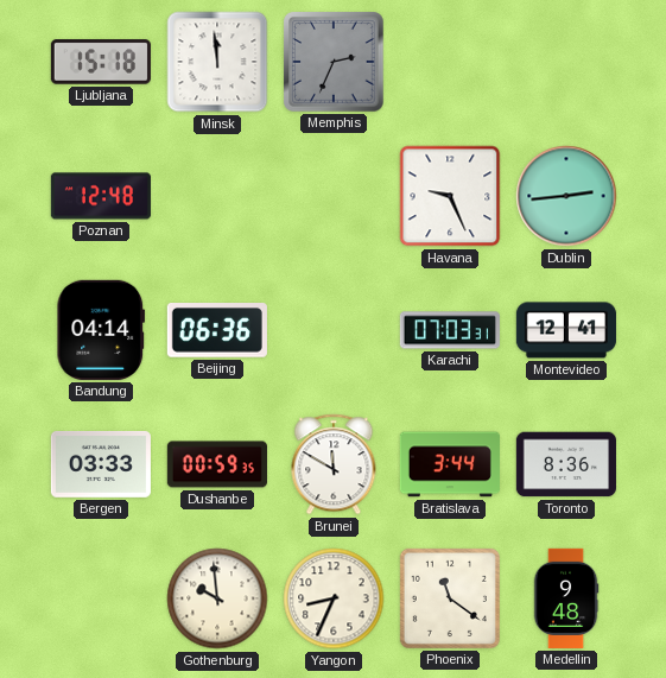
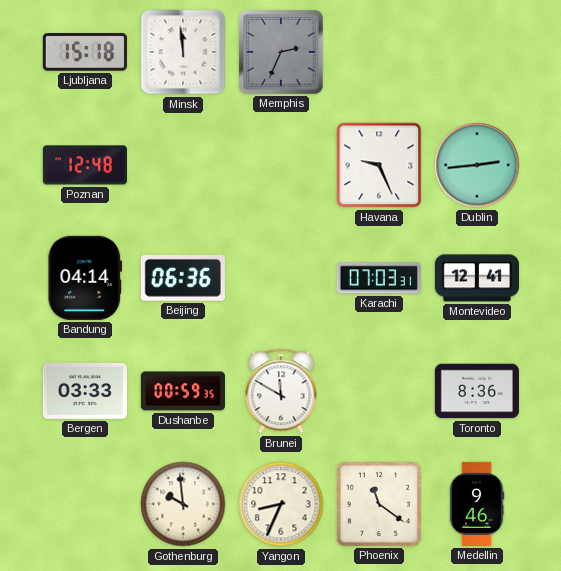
Bratislava: 3:44 -> none
Medellin: 9:48 -> 9:46
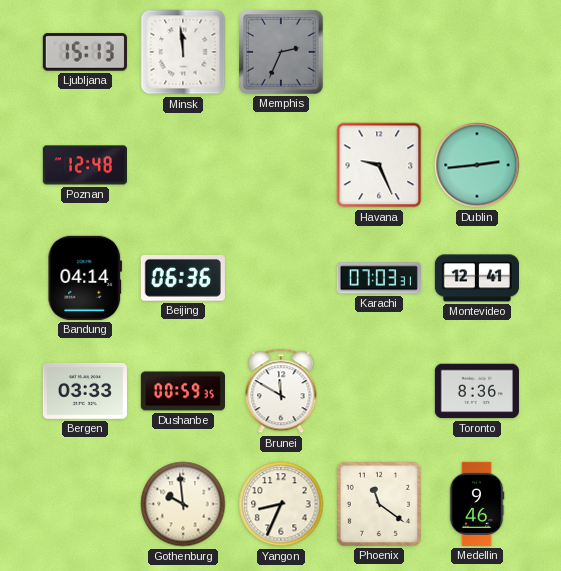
Ljubljana: 15:18 -> 15:13
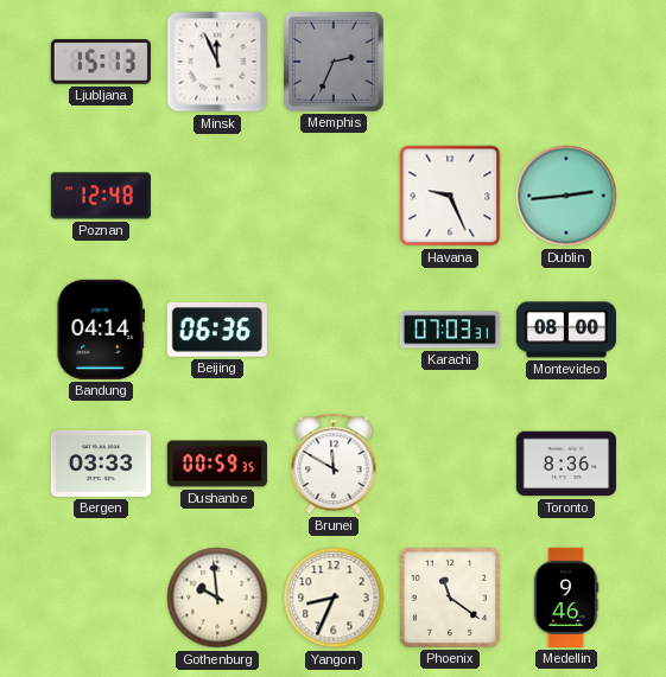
Minsk: 11:59 -> 11:56
Montevideo: 12:41 -> 08:00
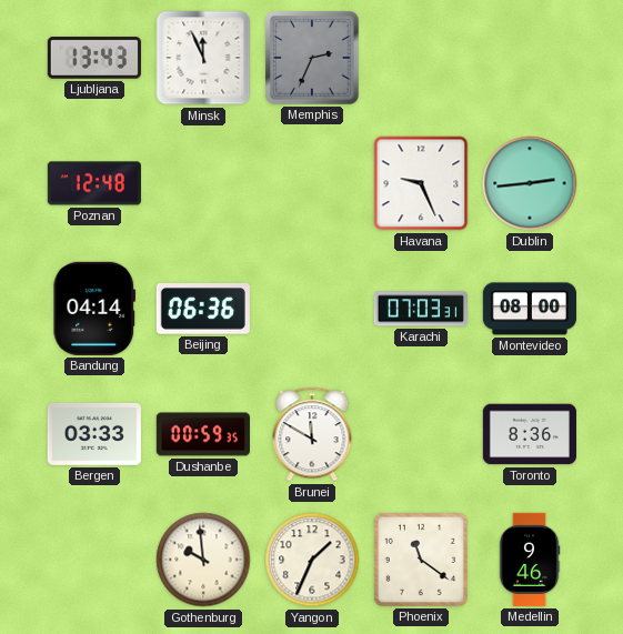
Ljubljana: 15:13 -> 13:43
Yangon: 8:34 -> 1:34
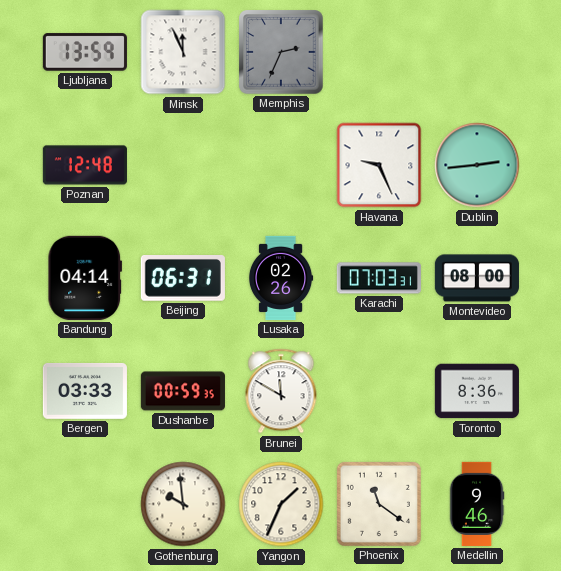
Ljubljana: 13:43 -> 13:59
Beijing: 06:36 -> 06:31
Lusaka: none -> 02:26
